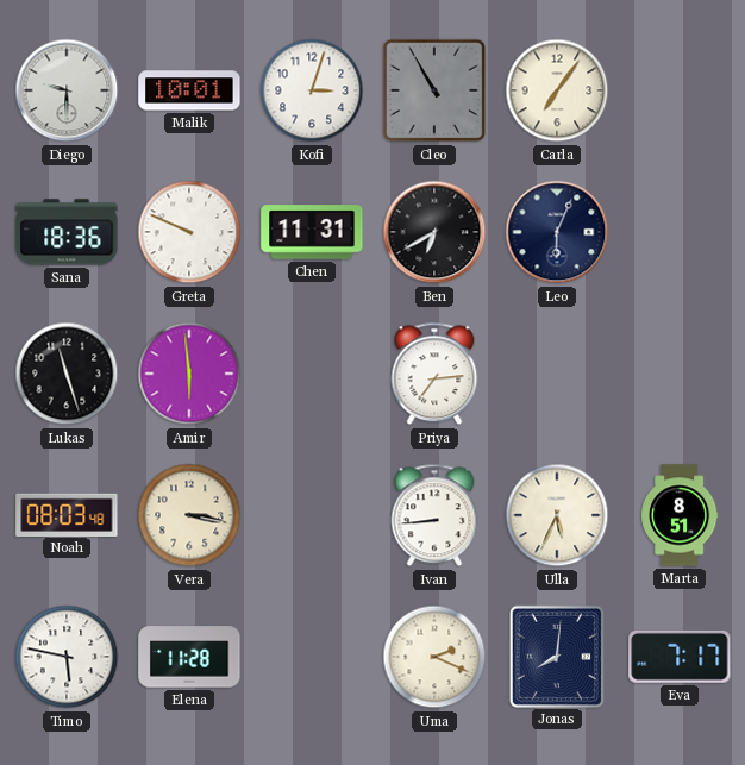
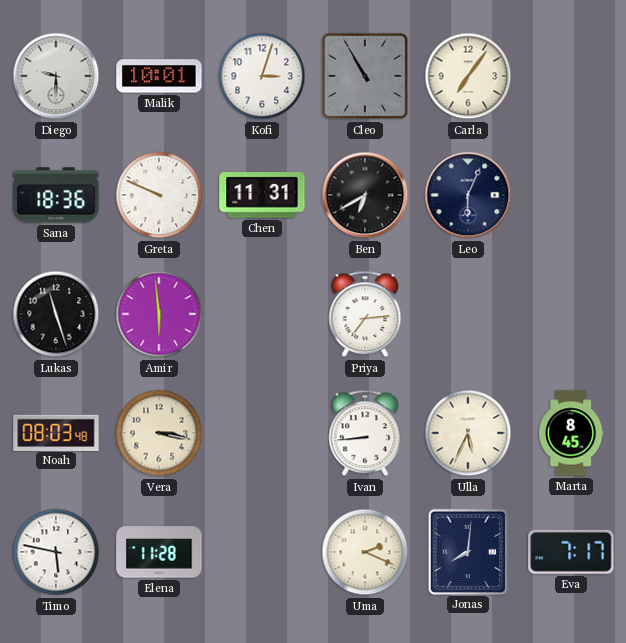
Marta: 8:51 -> 8:45
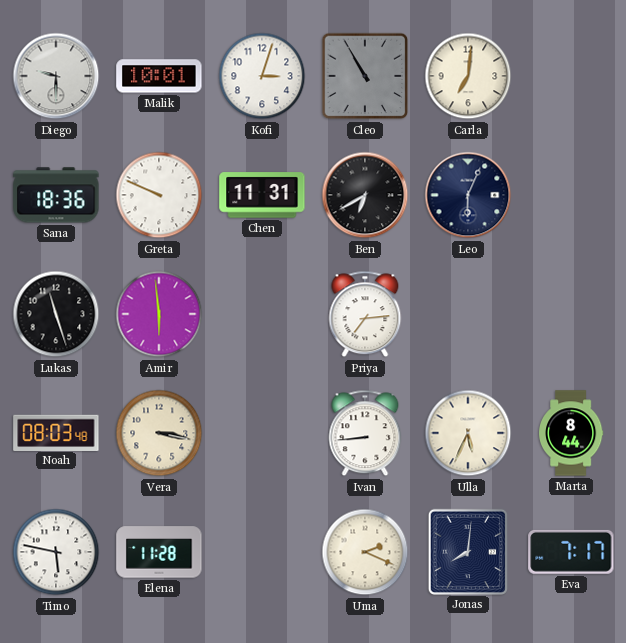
Carla: 7:06 -> 7:01
Marta: 8:45 -> 8:44
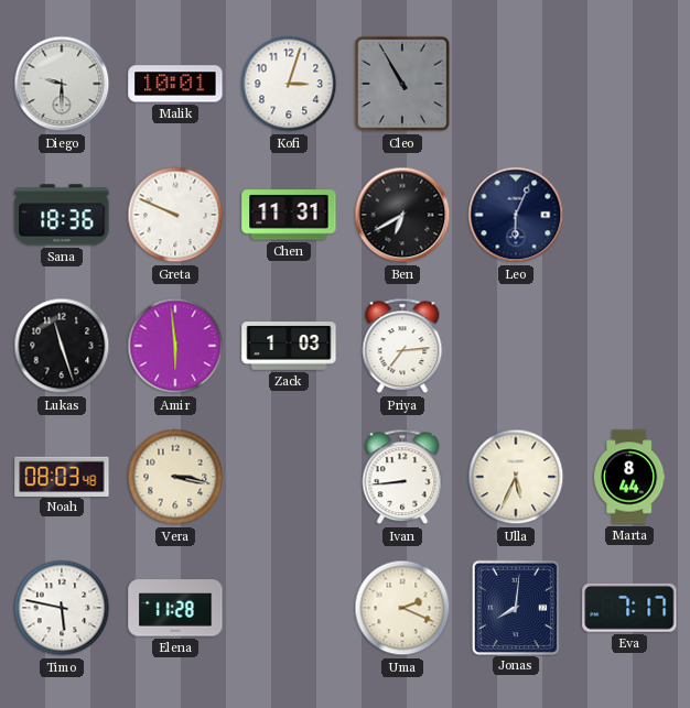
Carla: 7:01 -> none
Zack: none -> 1:03
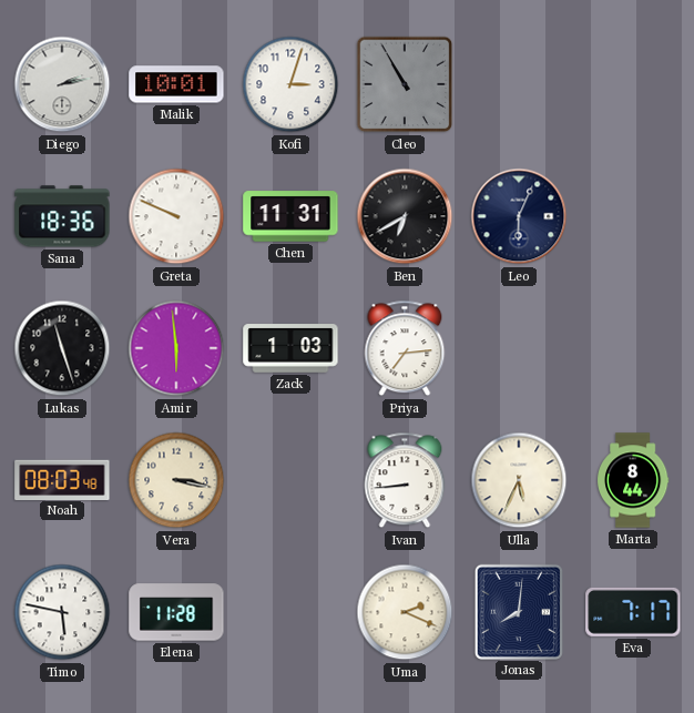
Diego: 9:30 -> 2:13
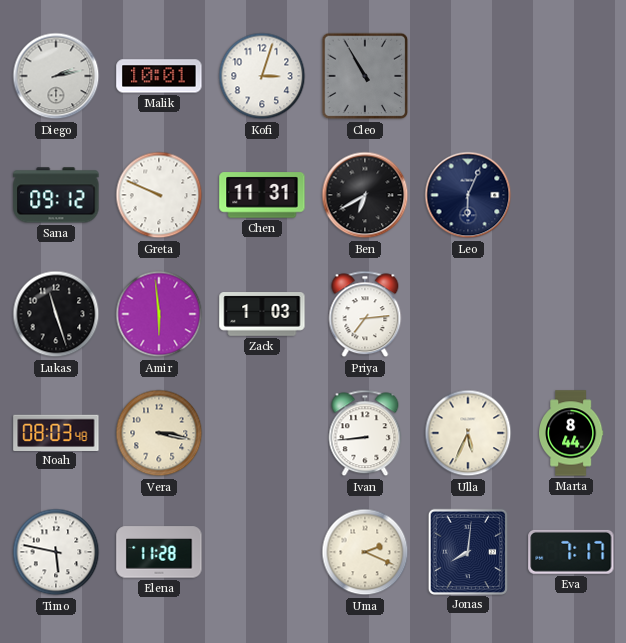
Sana: 18:36 -> 09:12
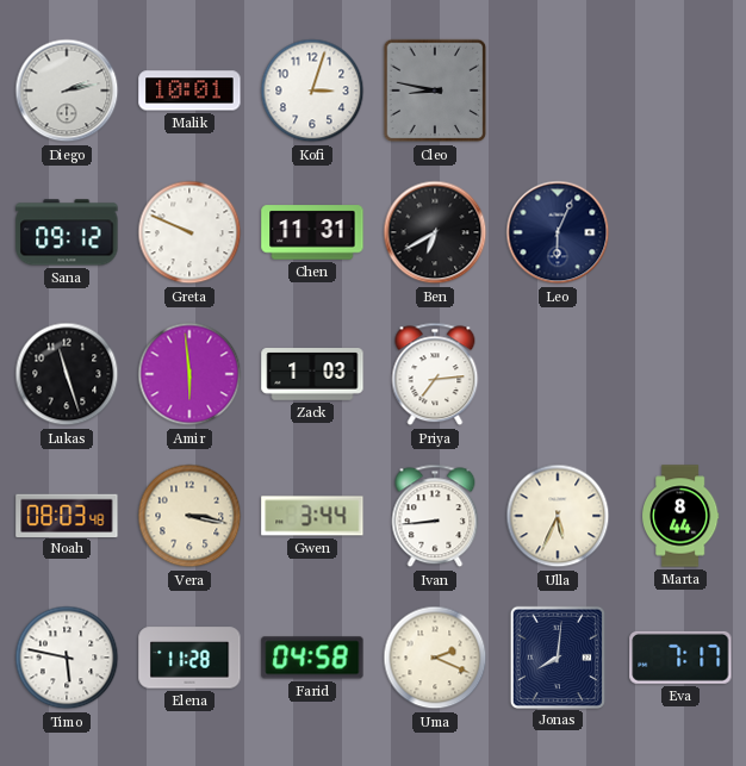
Cleo: 10:55 -> 8:47
Gwen: none -> 3:44
Farid: none -> 04:58
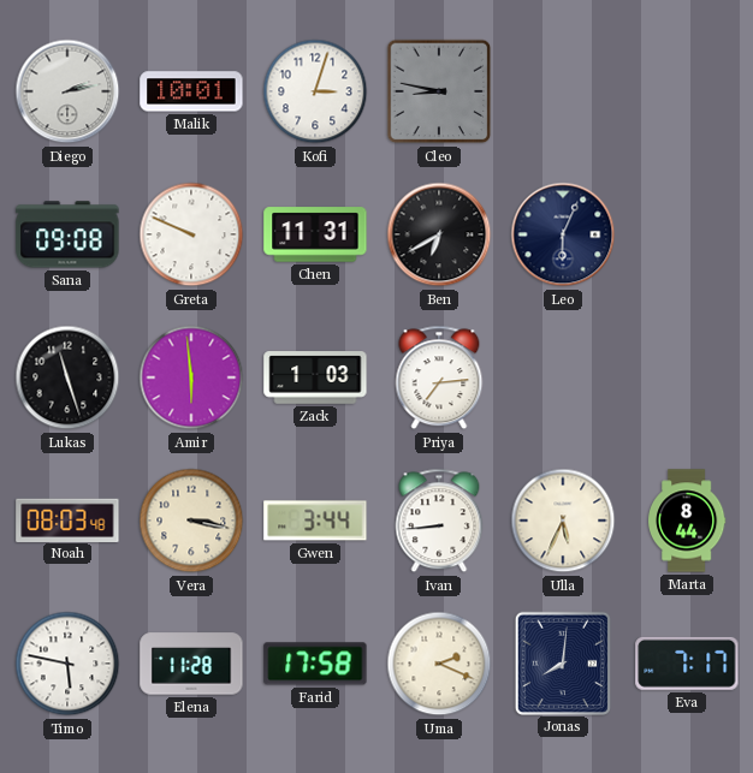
Sana: 09:12 -> 09:08
Farid: 04:58 -> 17:58
